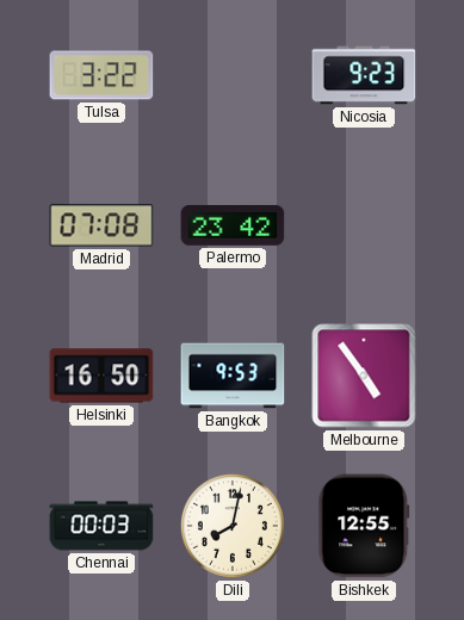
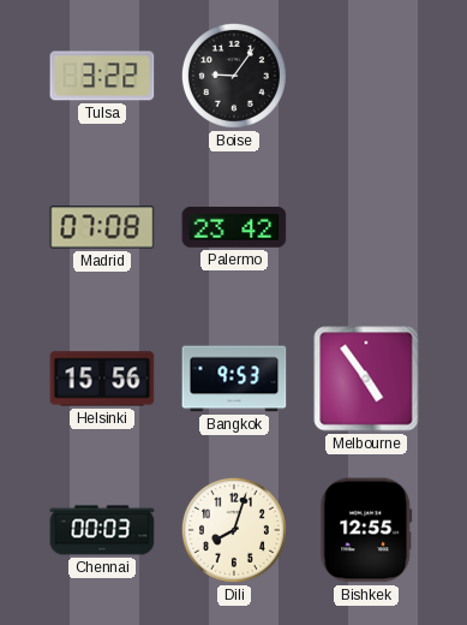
Boise: none -> 9:06
Nicosia: 9:23 -> none
Helsinki: 16:50 -> 15:56
Dili: 8:02 -> 8:03
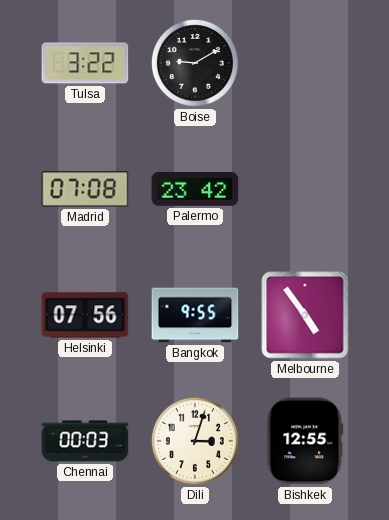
Boise: 9:06 -> 9:10
Helsinki: 15:56 -> 07:56
Bangkok: 9:53 -> 9:55
Dili: 8:03 -> 3:03
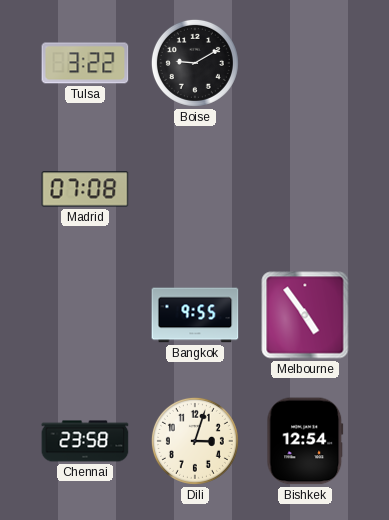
Palermo: 23:42 -> none
Helsinki: 07:56 -> none
Chennai: 00:03 -> 23:58
Bishkek: 12:55 -> 12:54
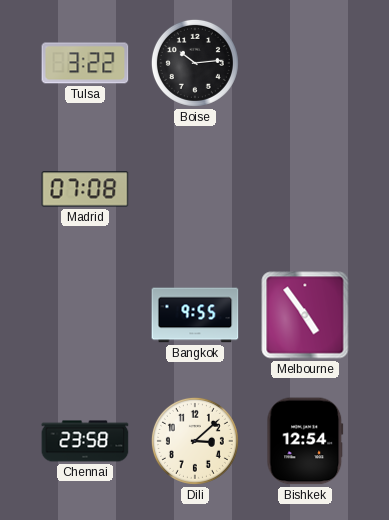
Boise: 9:10 -> 10:14
Dili: 3:03 -> 3:08
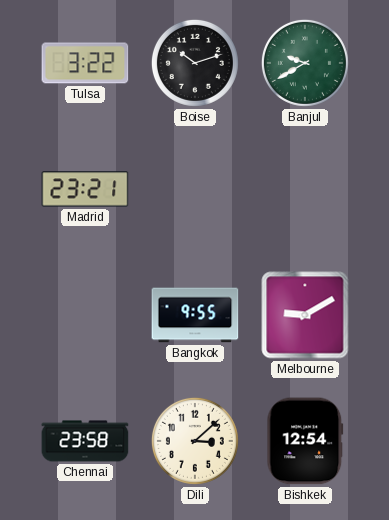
Boise: 10:14 -> 10:12
Banjul: none -> 9:40
Madrid: 07:08 -> 23:21
Melbourne: 4:54 -> 9:10
